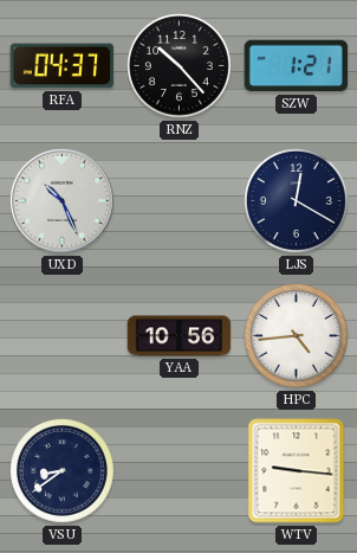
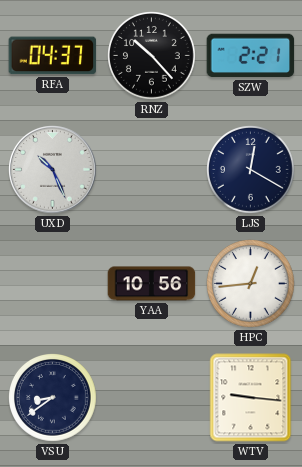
SZW: 1:21 -> 2:21
HPC: 4:44 -> 12:44
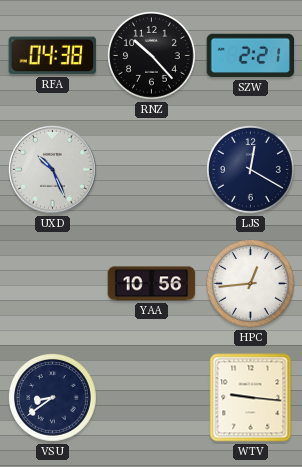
RFA: 04:37 -> 04:38
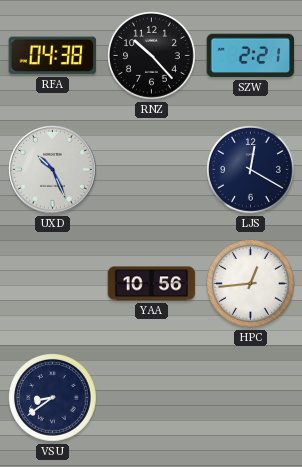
WTV: 9:16 -> none
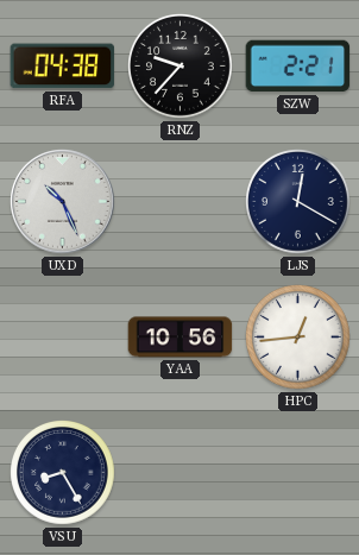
RNZ: 10:23 -> 9:37
VSU: 8:39 -> 8:25
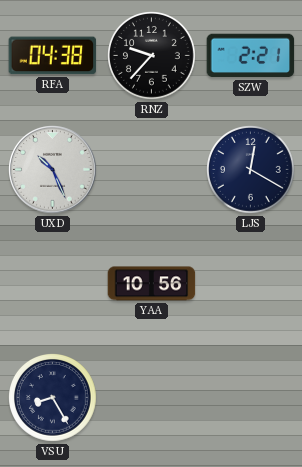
HPC: 12:44 -> none
